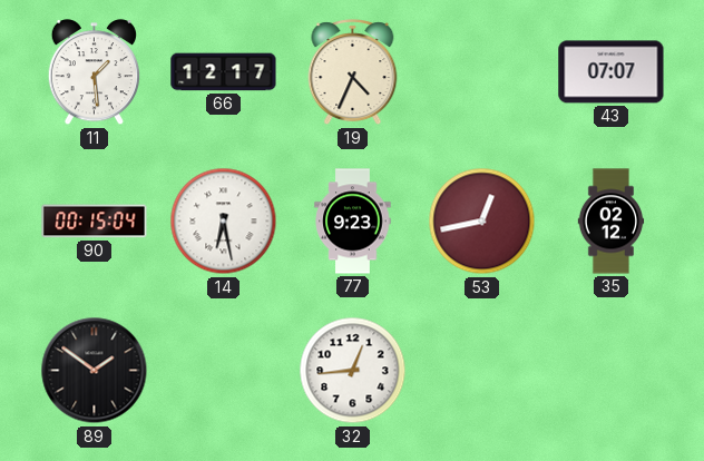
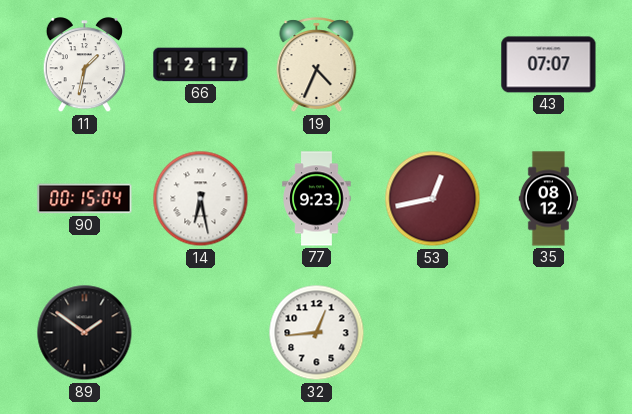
11: 1:29 -> 1:32
35: 02:12 -> 08:12
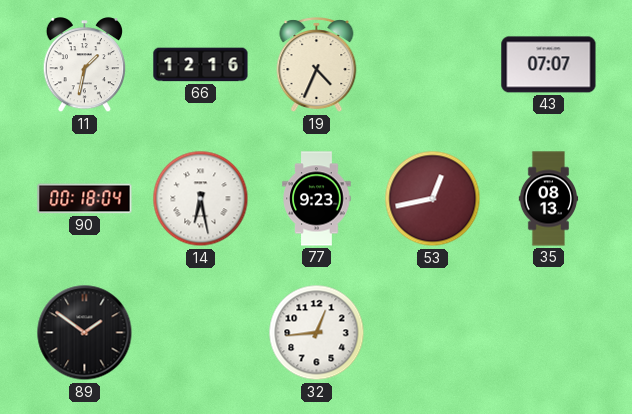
66: 12:17 -> 12:16
90: 00:15 -> 00:18
35: 08:12 -> 08:13
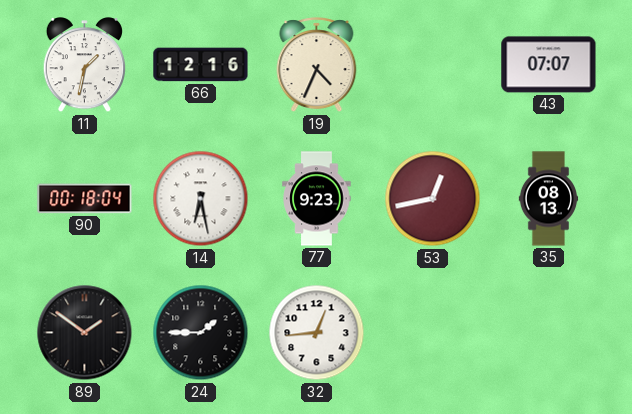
24: none -> 1:45
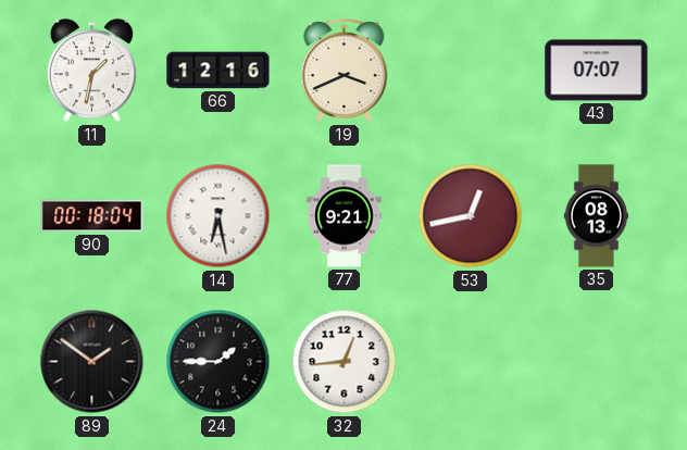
19: 4:34 -> 3:41
77: 9:23 -> 9:21
